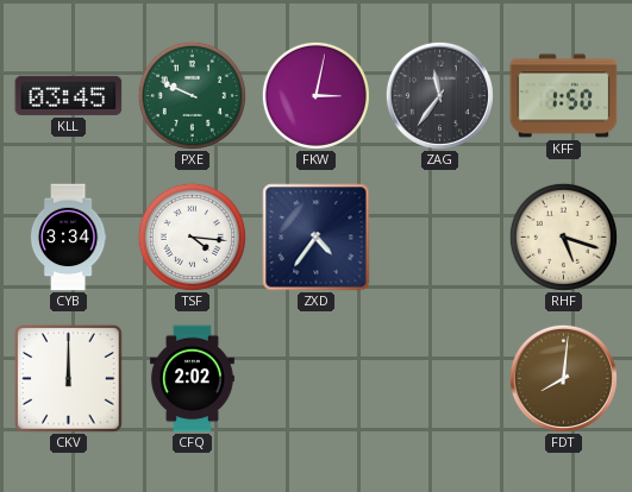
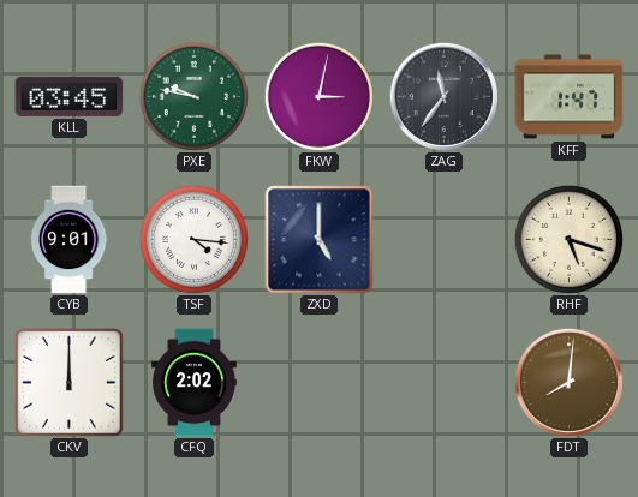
PXE: 9:49 -> 9:47
KFF: 1:50 -> 1:47
CYB: 3:34 -> 9:01
ZXD: 4:36 -> 5:00
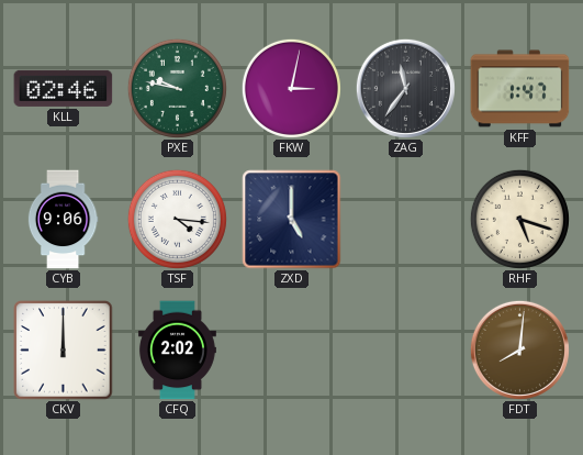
KLL: 03:45 -> 02:46
CYB: 9:01 -> 9:06
